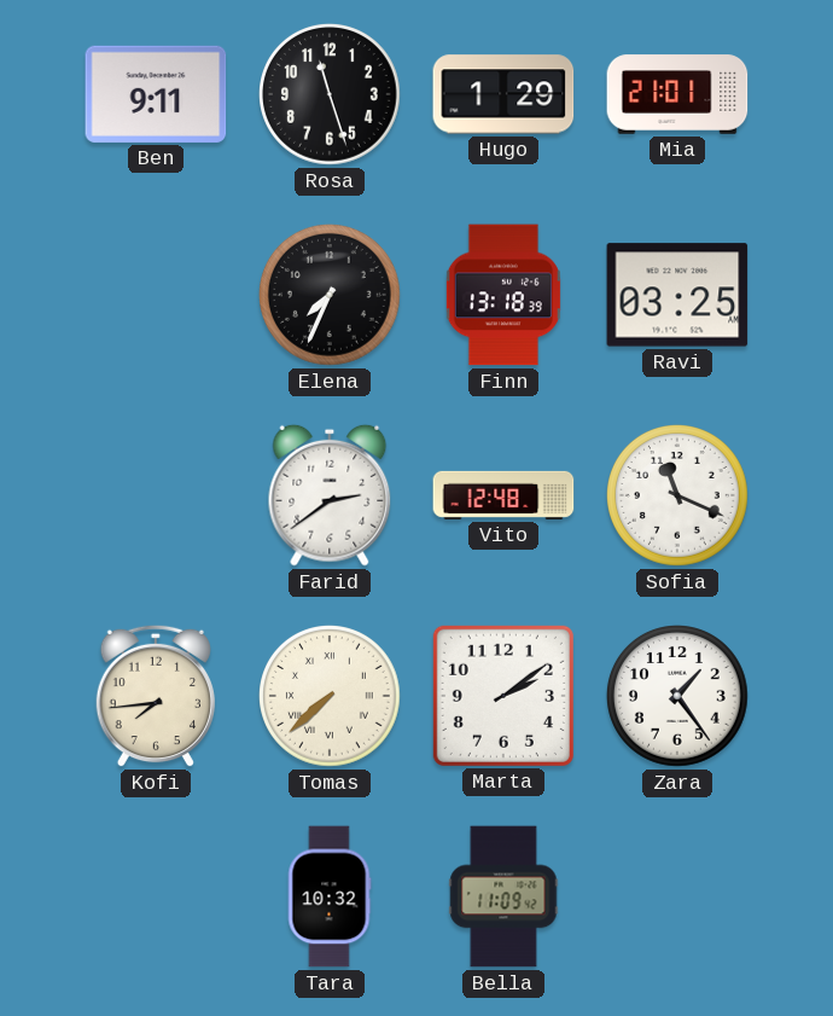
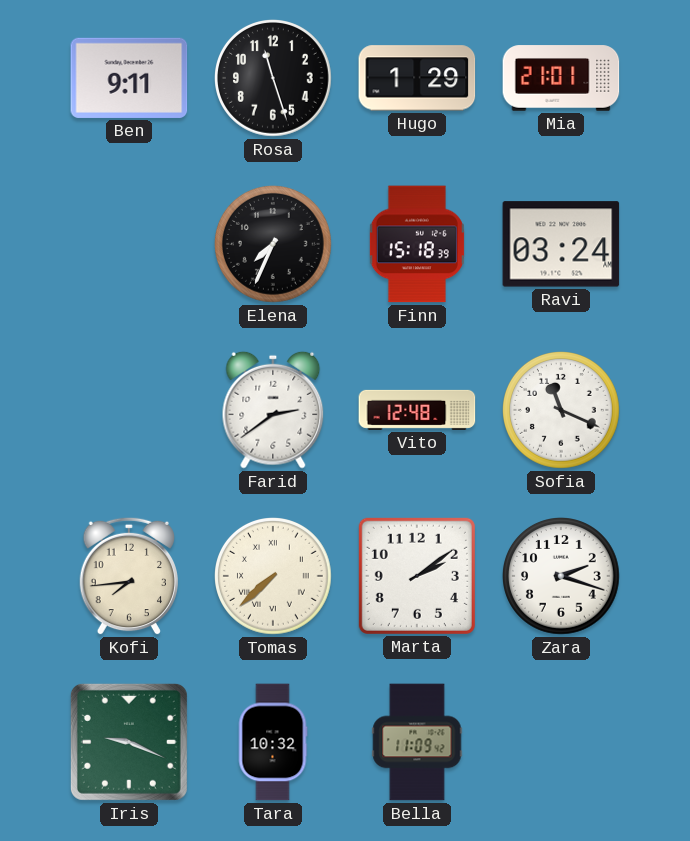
Finn: 13:18 -> 15:18
Ravi: 03:25 -> 03:24
Zara: 1:24 -> 2:18
Iris: none -> 9:19
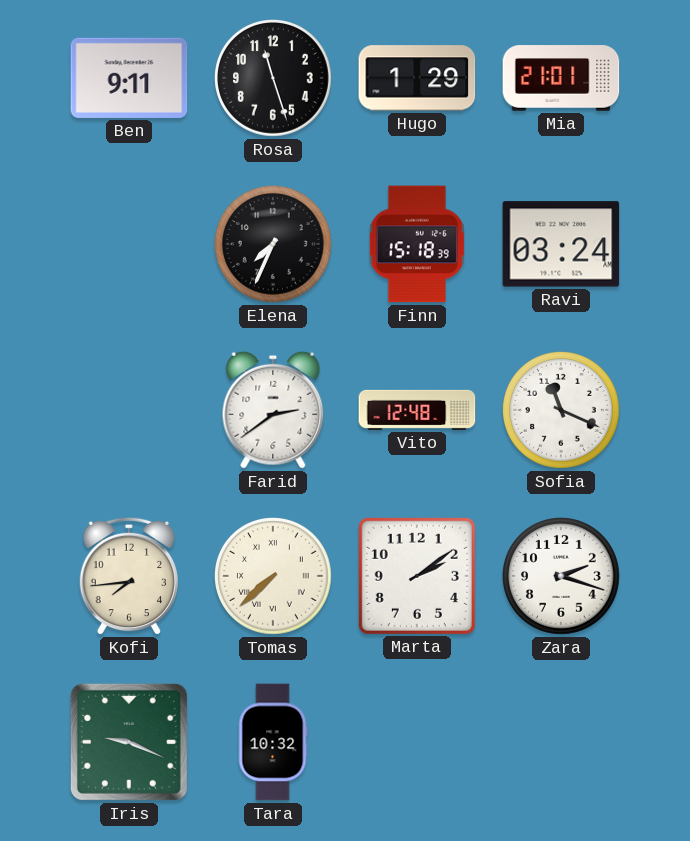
Bella: 11:09 -> none
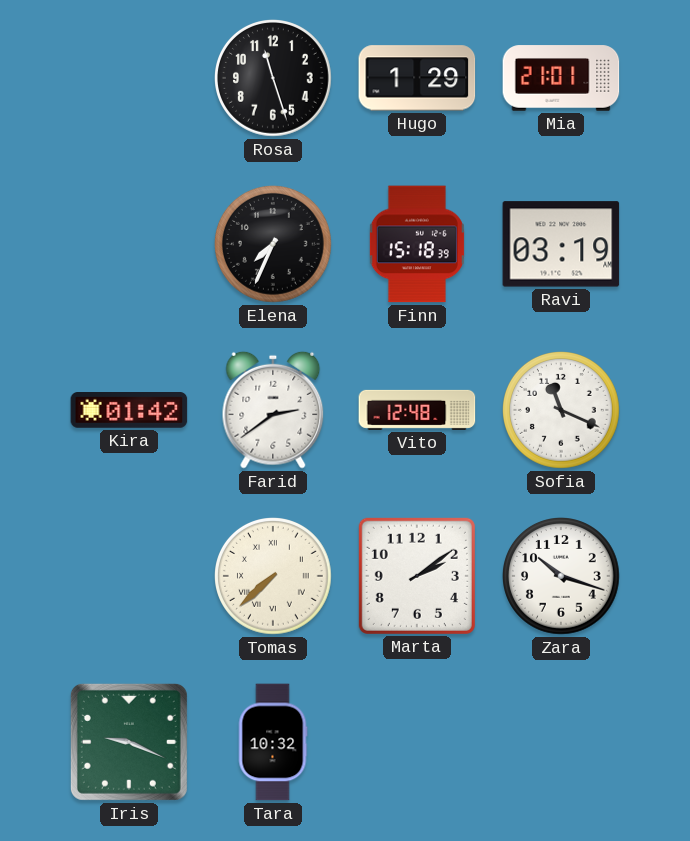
Ben: 9:11 -> none
Ravi: 03:24 -> 03:19
Kira: none -> 01:42
Kofi: 7:44 -> none
Zara: 2:18 -> 10:18
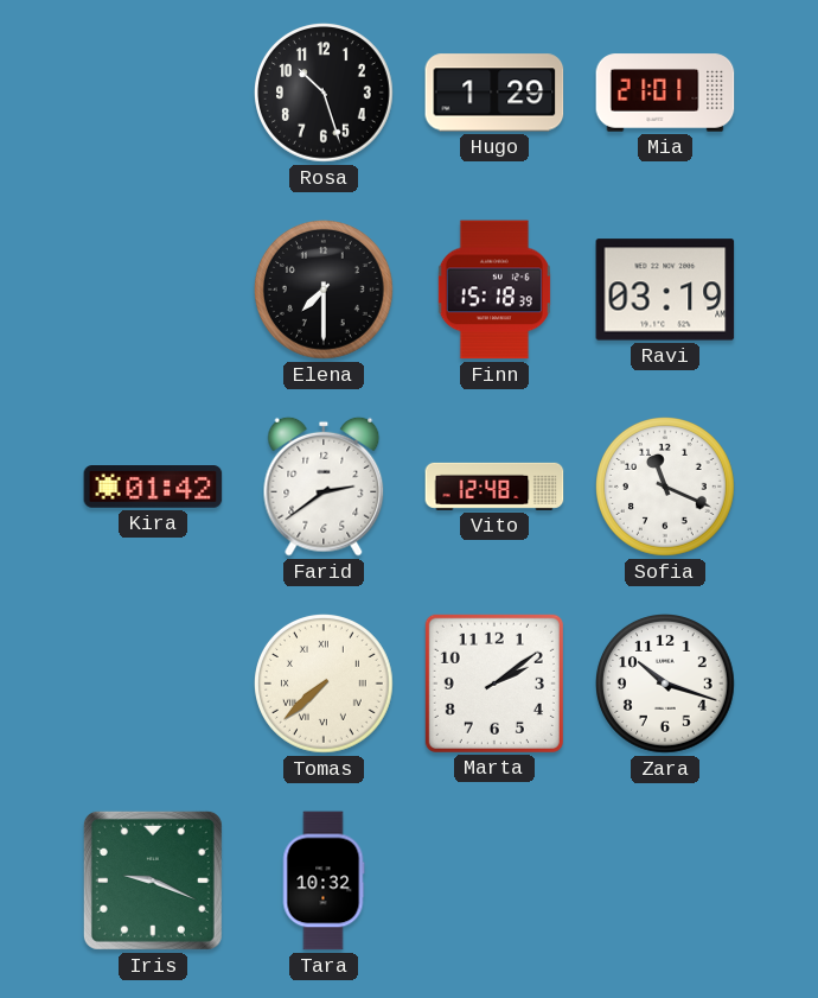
Rosa: 11:27 -> 10:27
Elena: 7:34 -> 7:30
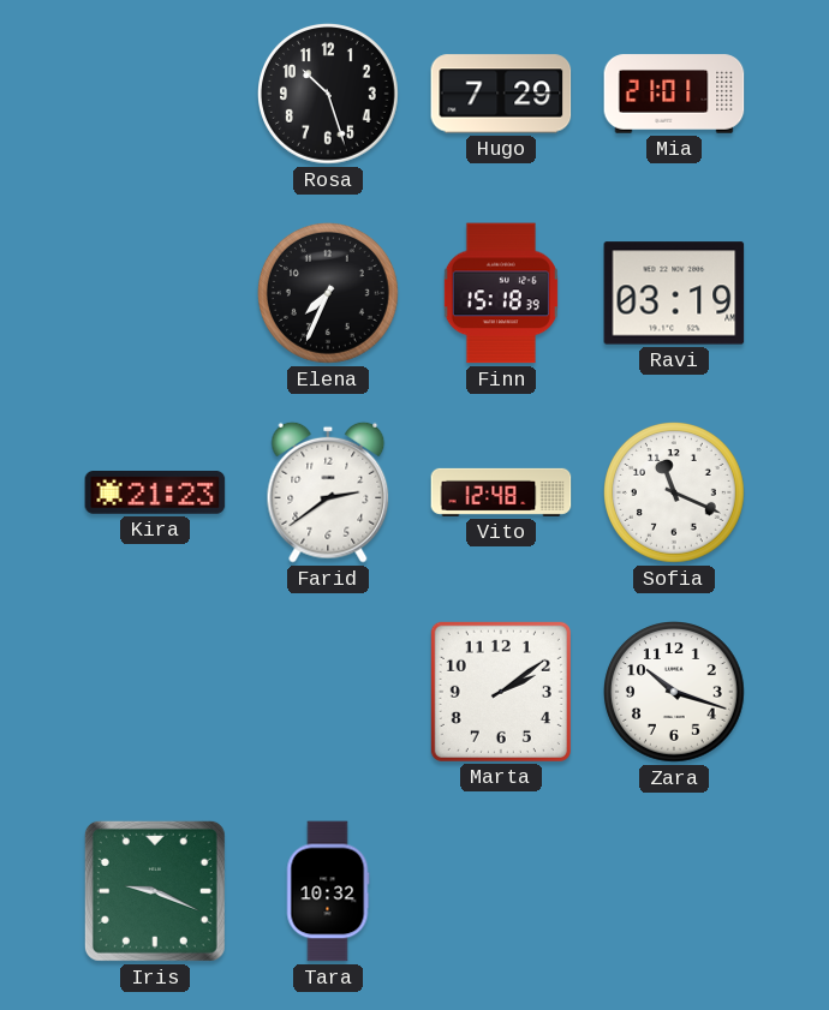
Hugo: 1:29 -> 7:29
Elena: 7:30 -> 7:34
Kira: 01:42 -> 21:23
Tomas: 7:38 -> none
